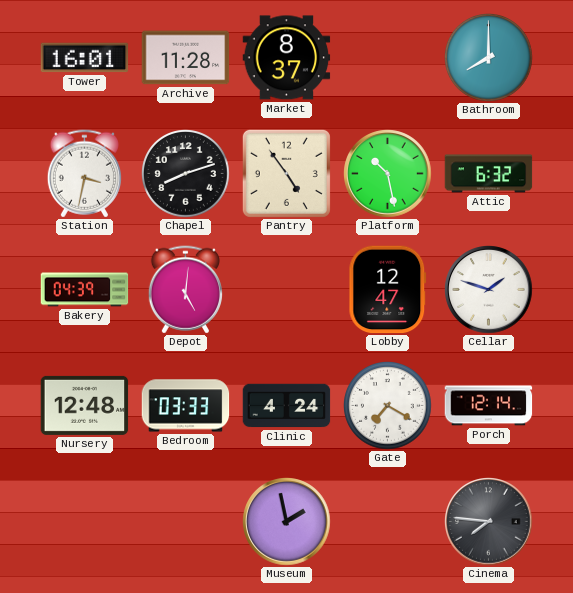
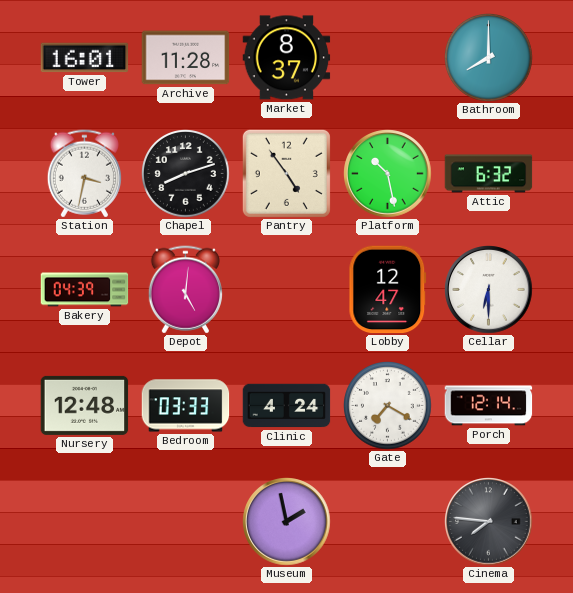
Cellar: 1:48 -> 6:30
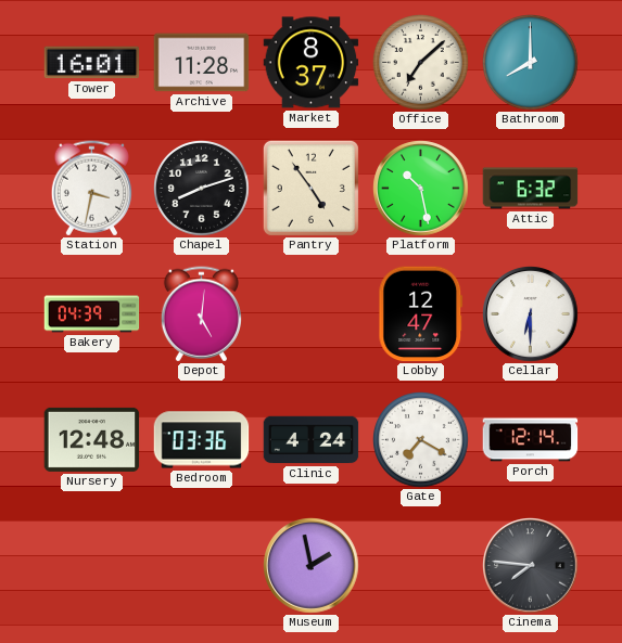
Office: none -> 7:08
Bedroom: 03:33 -> 03:36
